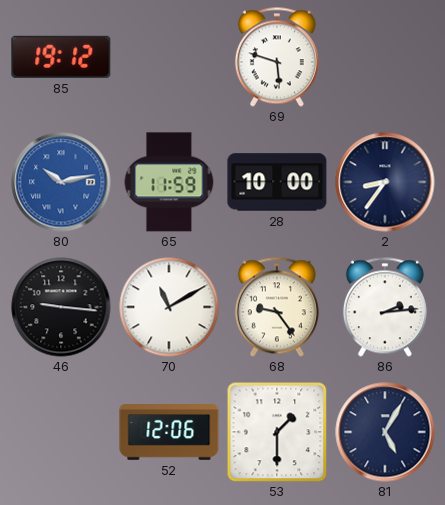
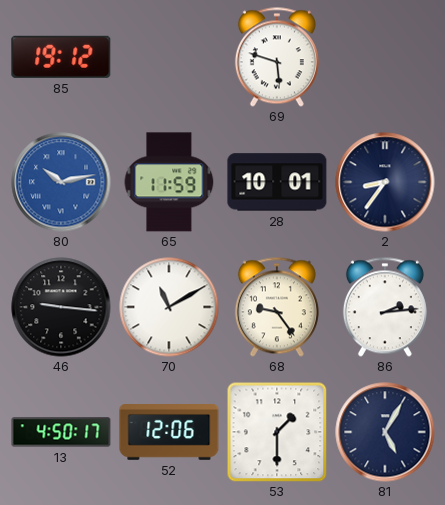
28: 10:00 -> 10:01
13: none -> 4:50
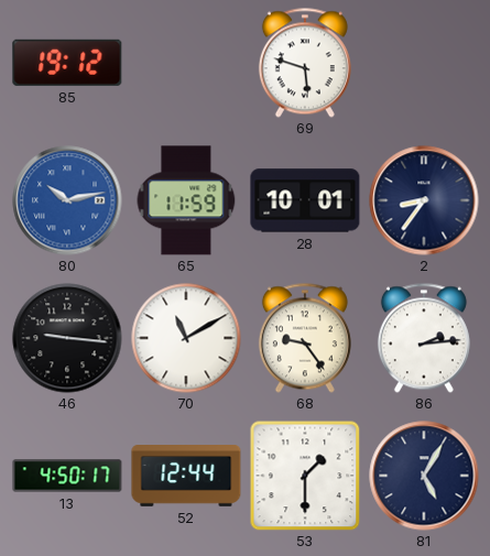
52: 12:06 -> 12:44
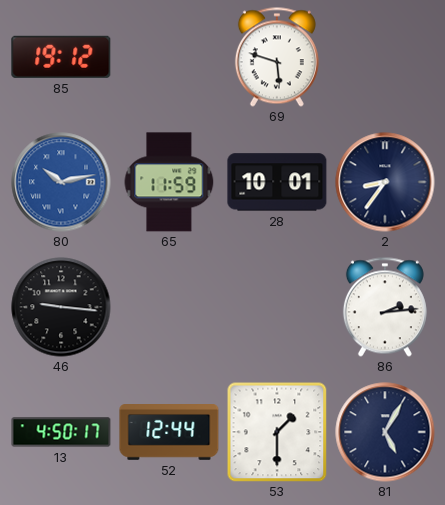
70: 11:10 -> none
68: 9:24 -> none
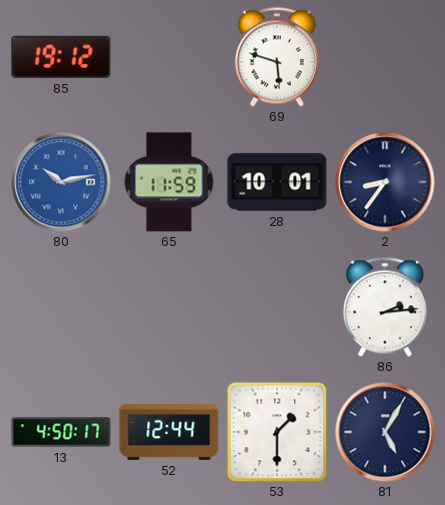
46: 9:16 -> none
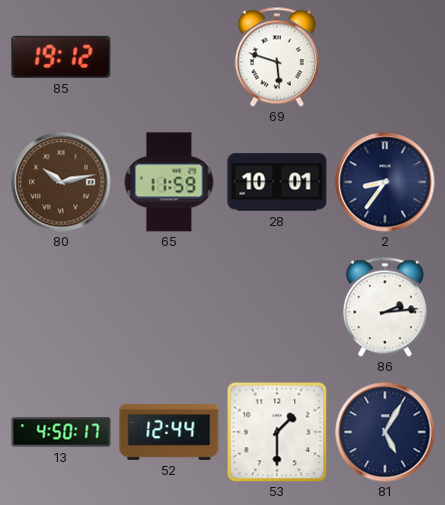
80 dial: blue -> brown
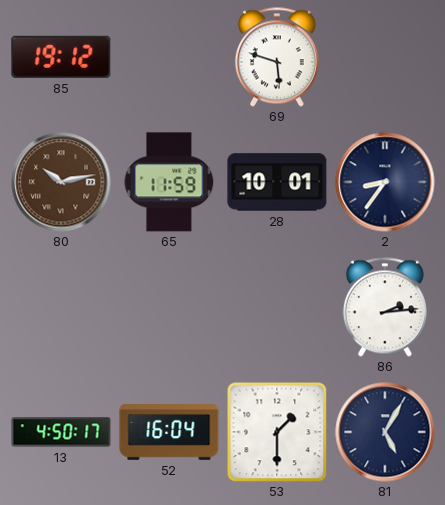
52: 12:44 -> 16:04
